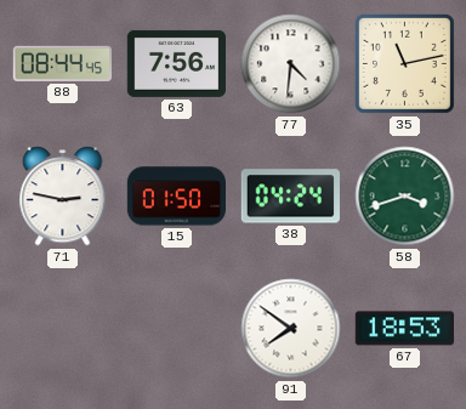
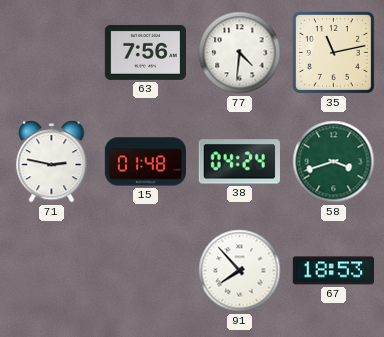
88: 08:44 -> none
15: 01:50 -> 01:48
91: 7:51 -> 7:53
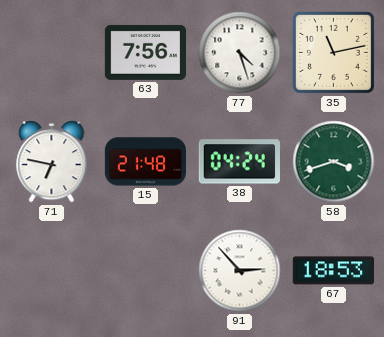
77: 4:31 -> 4:27
71: 2:47 -> 6:47
15: 01:48 -> 21:48
91: 7:53 -> 2:53
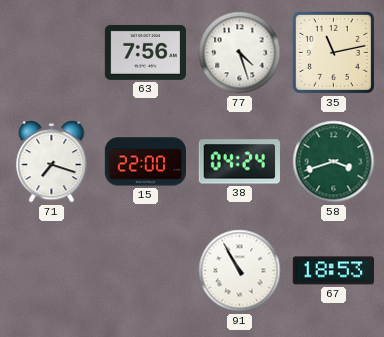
71: 6:47 -> 7:18
15: 21:48 -> 22:00
91: 2:53 -> 10:55
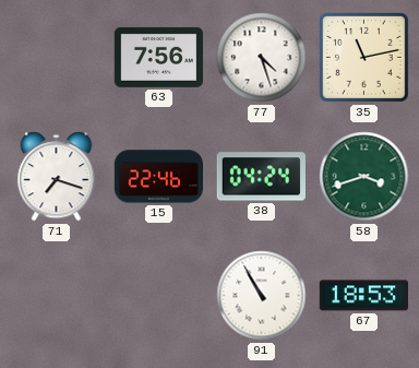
15: 22:00 -> 22:46
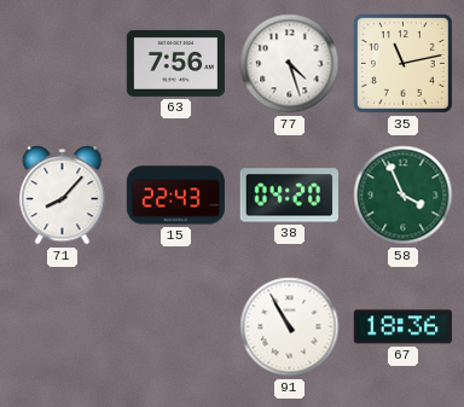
71: 7:18 -> 8:07
15: 22:46 -> 22:43
38: 04:24 -> 04:20
58: 3:42 -> 3:56
67: 18:53 -> 18:36
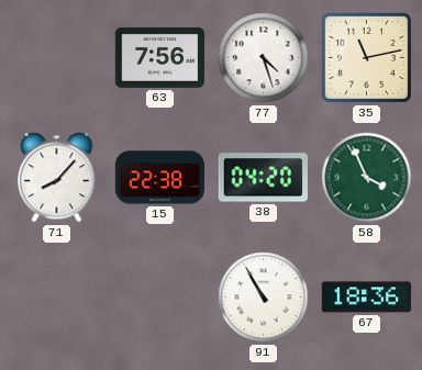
15: 22:43 -> 22:38
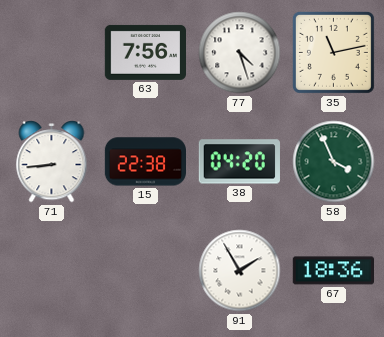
71: 8:07 -> 8:44
91: 10:55 -> 1:55
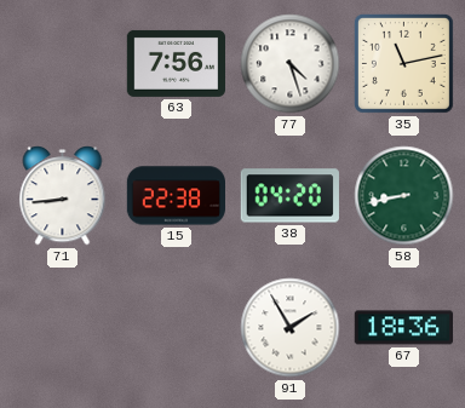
58: 3:56 -> 8:43
